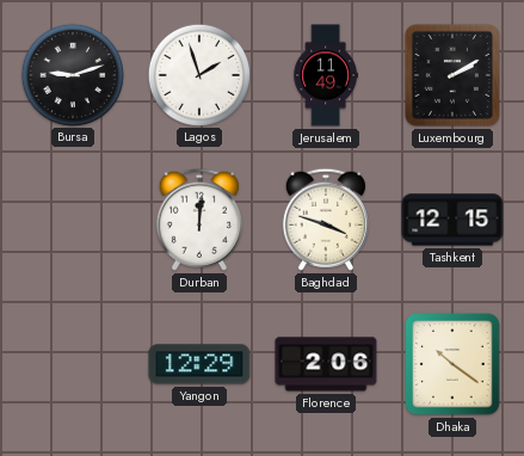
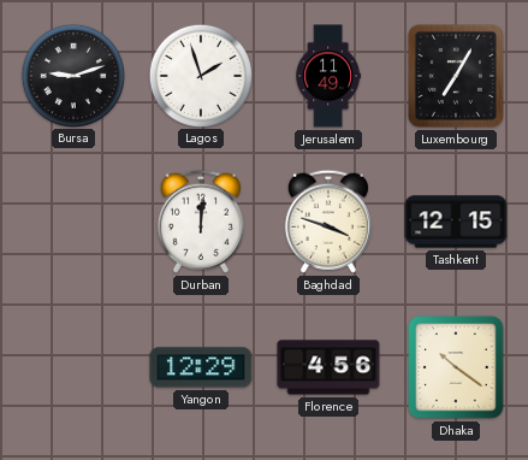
Luxembourg: 2:10 -> 7:05
Florence: 2:06 -> 4:56
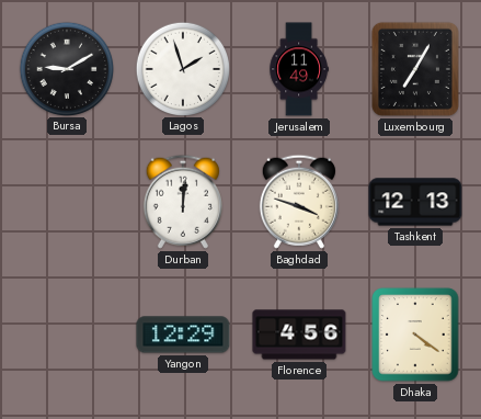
Bursa: 9:12 -> 9:10
Tashkent: 12:15 -> 12:13
Dhaka: 10:21 -> 4:21
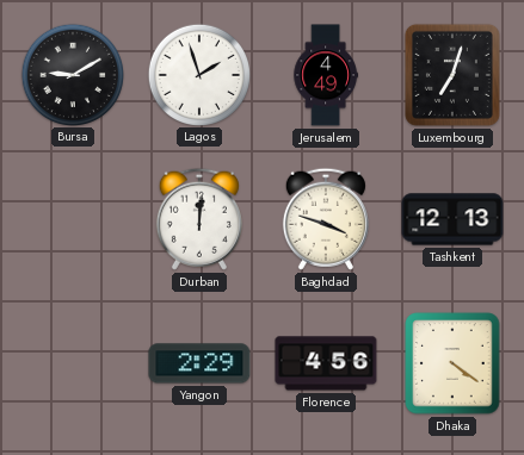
Jerusalem: 11:49 -> 4:49
Luxembourg: 7:05 -> 7:03
Yangon: 12:29 -> 2:29
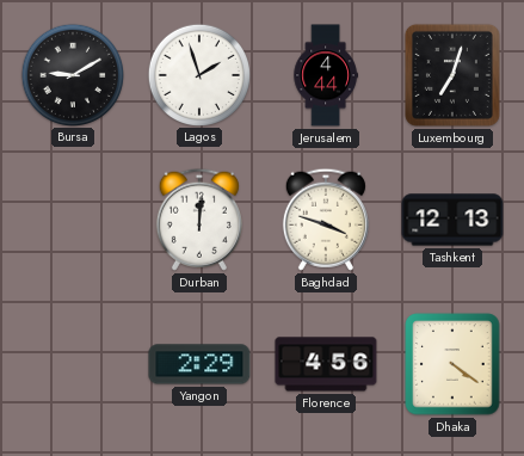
Jerusalem: 4:49 -> 4:44
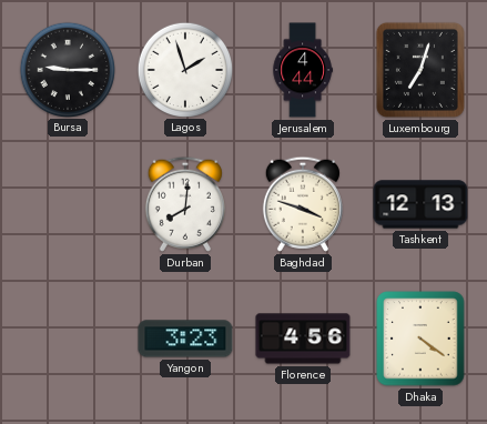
Bursa: 9:10 -> 9:15
Durban: 12:01 -> 8:01
Yangon: 2:29 -> 3:23
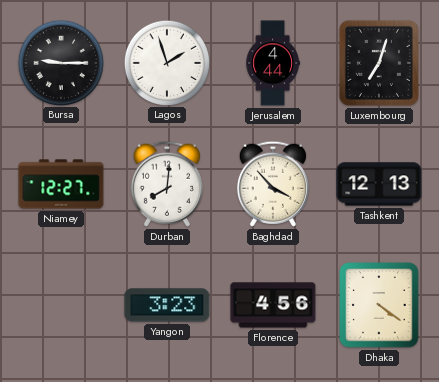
Niamey: none -> 12:27
Baghdad: 3:48 -> 3:53
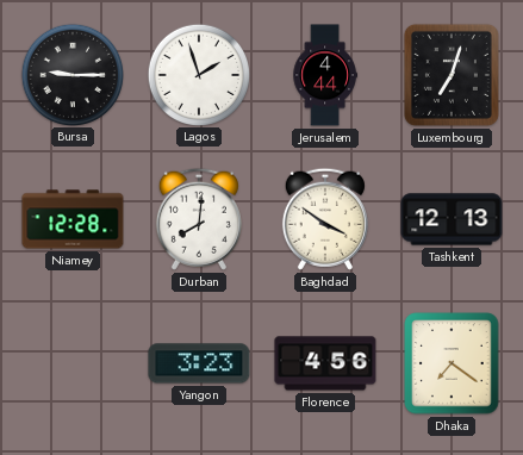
Niamey: 12:27 -> 12:28
Baghdad: 3:53 -> 3:51
Dhaka: 4:21 -> 7:21
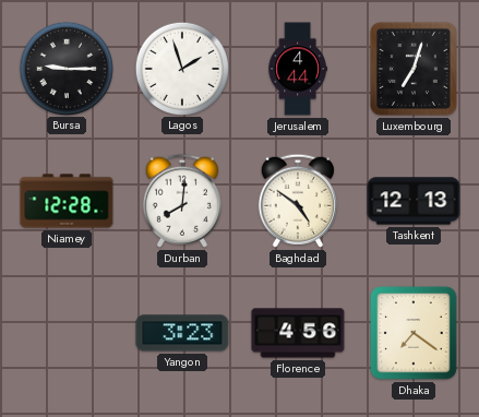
Baghdad: 3:51 -> 4:51
